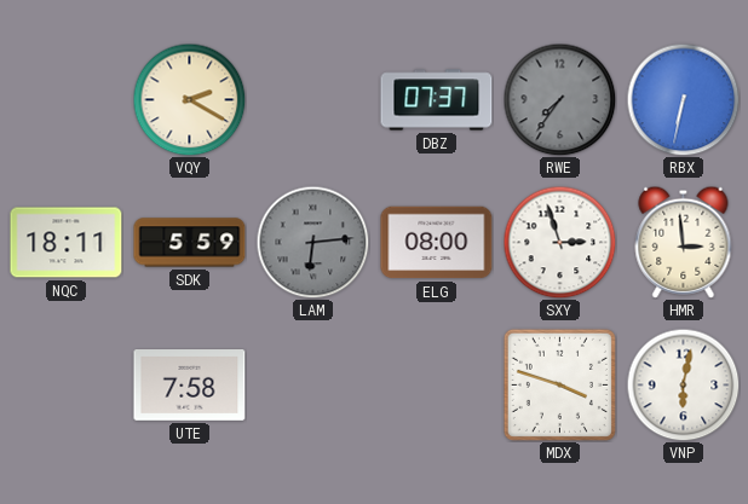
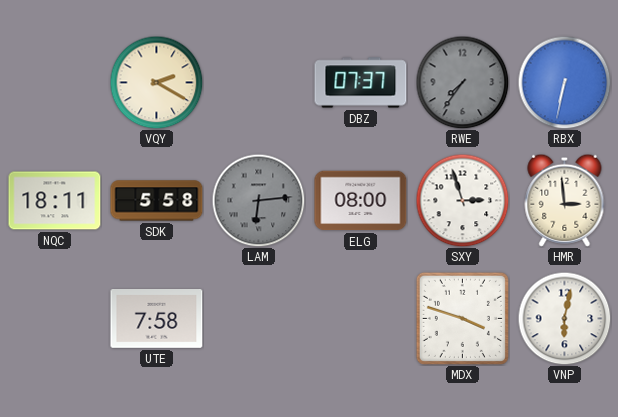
SDK: 5:59 -> 5:58
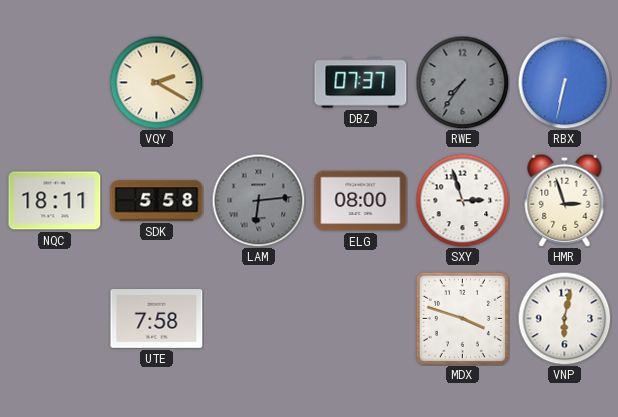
HMR: 2:59 -> 2:57
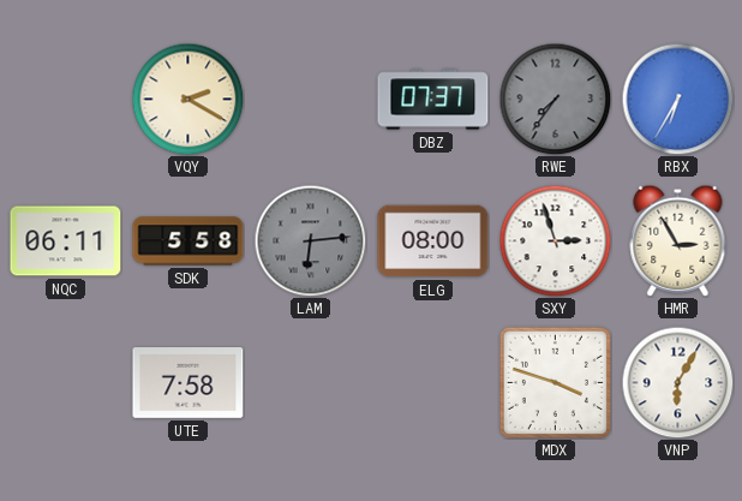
RBX: 6:32 -> 6:35
NQC: 18:11 -> 06:11
HMR: 2:57 -> 2:55
VNP: 6:02 -> 6:05
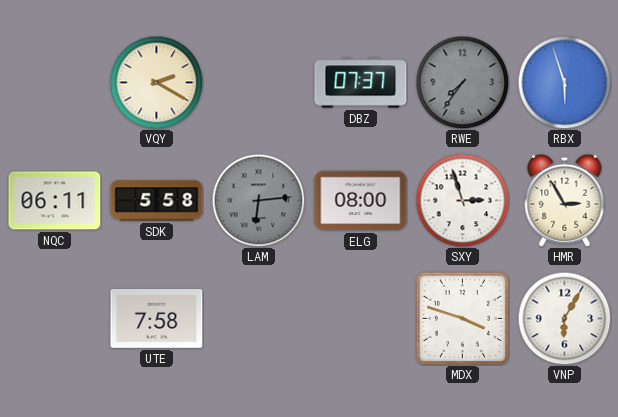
RBX: 6:35 -> 5:57
